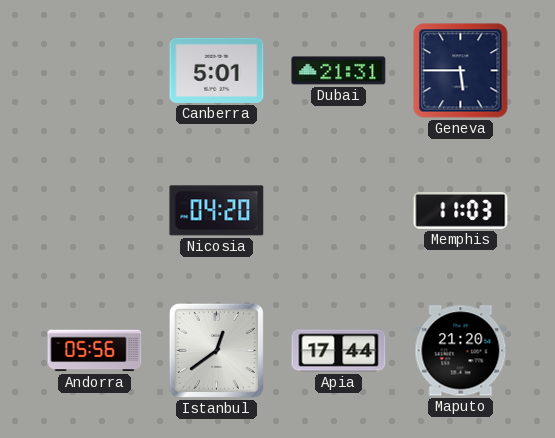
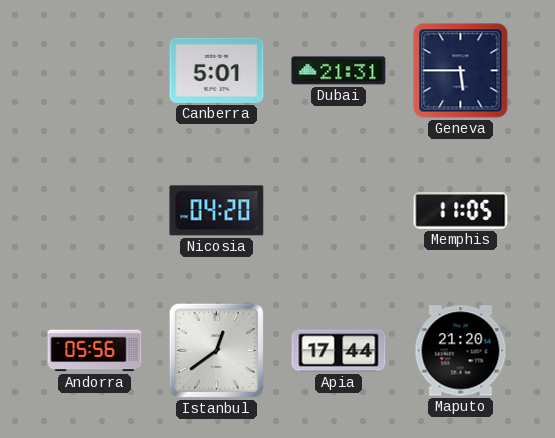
Memphis: 11:03 -> 11:05
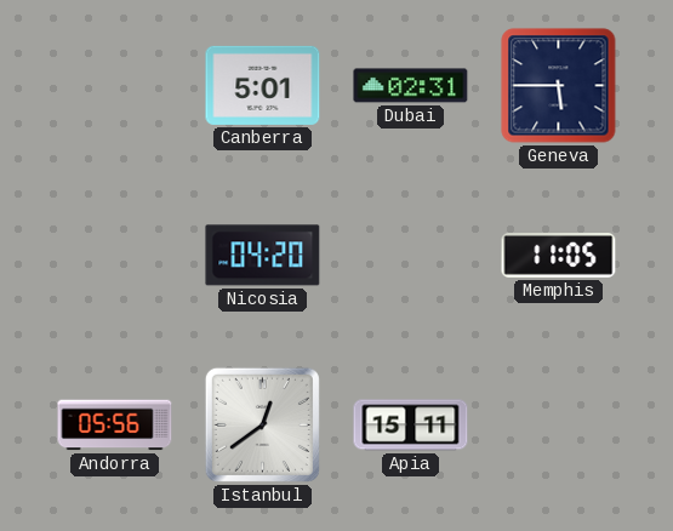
Dubai: 21:31 -> 02:31
Apia: 17:44 -> 15:11
Maputo: 21:20 -> none
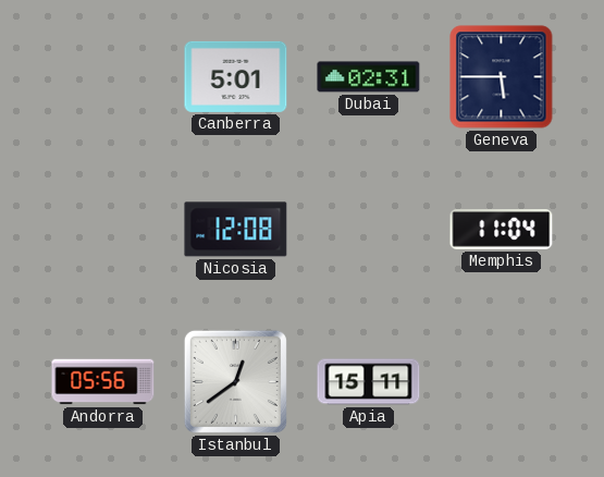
Nicosia: 04:20 -> 12:08
Memphis: 11:05 -> 11:04
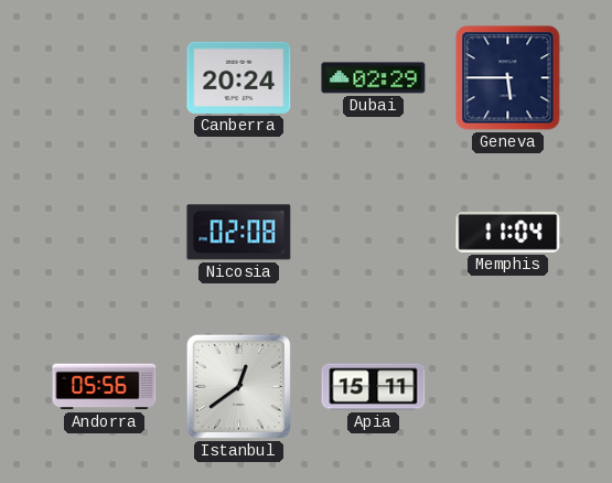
Canberra: 5:01 -> 20:24
Dubai: 02:31 -> 02:29
Nicosia: 12:08 -> 02:08
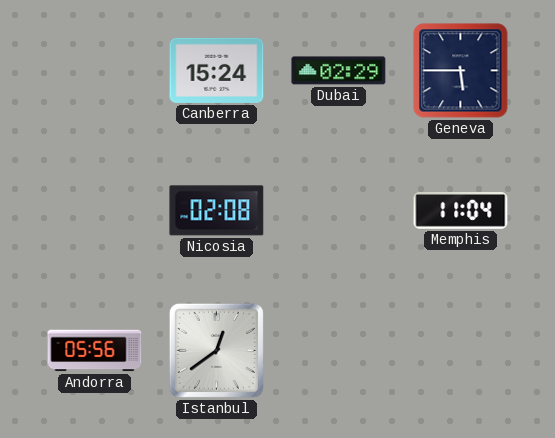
Canberra: 20:24 -> 15:24
Apia: 15:11 -> none
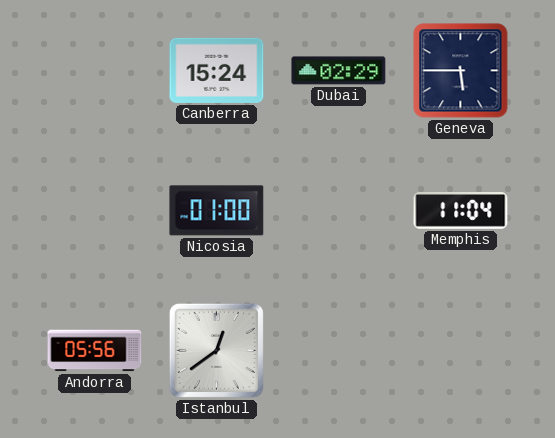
Nicosia: 02:08 -> 01:00
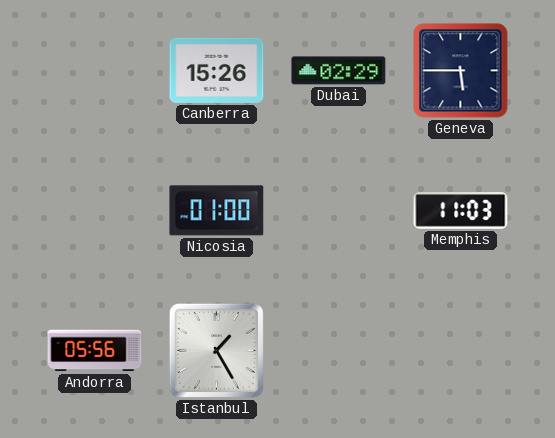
Canberra: 15:24 -> 15:26
Memphis: 11:04 -> 11:03
Istanbul: 12:39 -> 1:25
